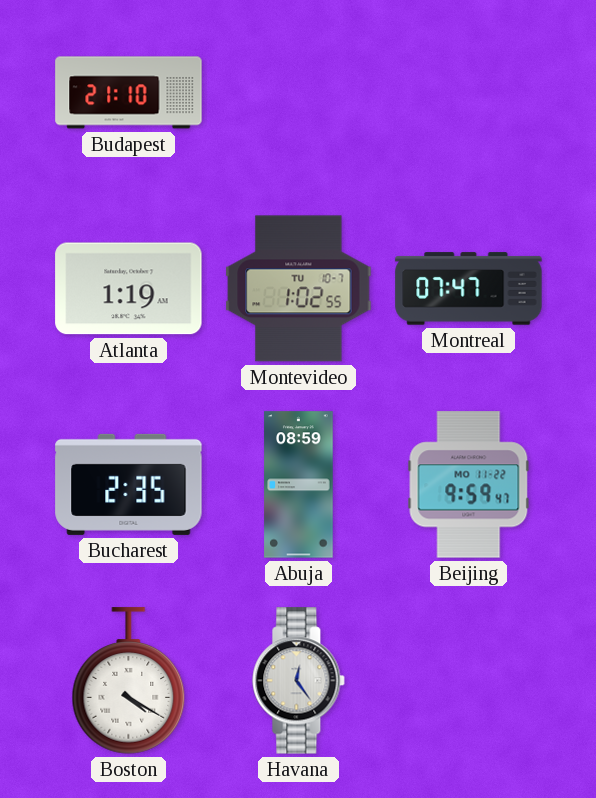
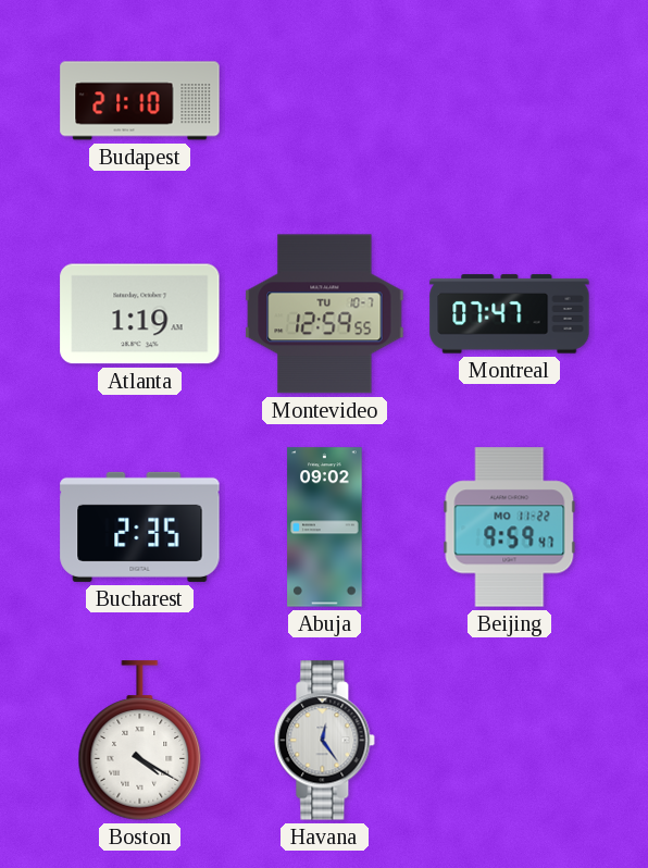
Montevideo: 1:02 -> 12:59
Abuja: 08:59 -> 09:02
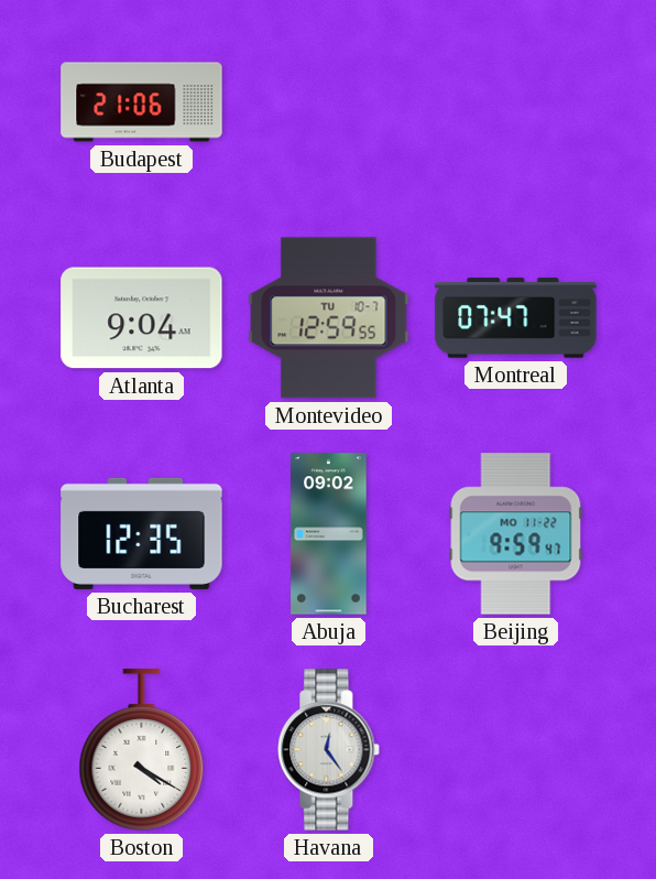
Budapest: 21:10 -> 21:06
Atlanta: 1:19 -> 9:04
Bucharest: 2:35 -> 12:35
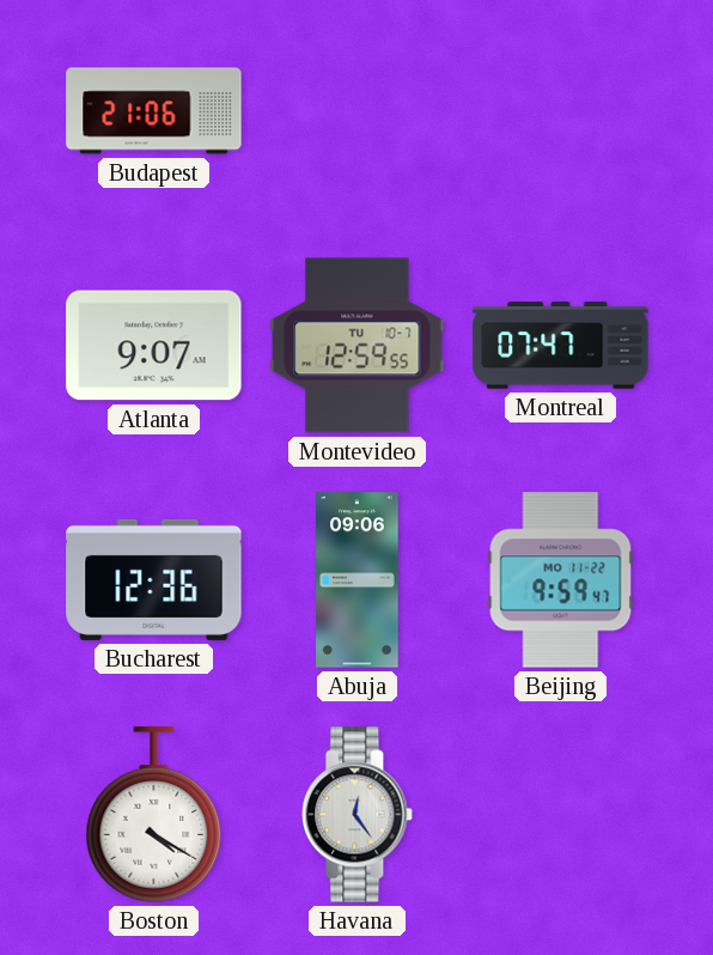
Atlanta: 9:04 -> 9:07
Bucharest: 12:35 -> 12:36
Abuja: 09:02 -> 09:06
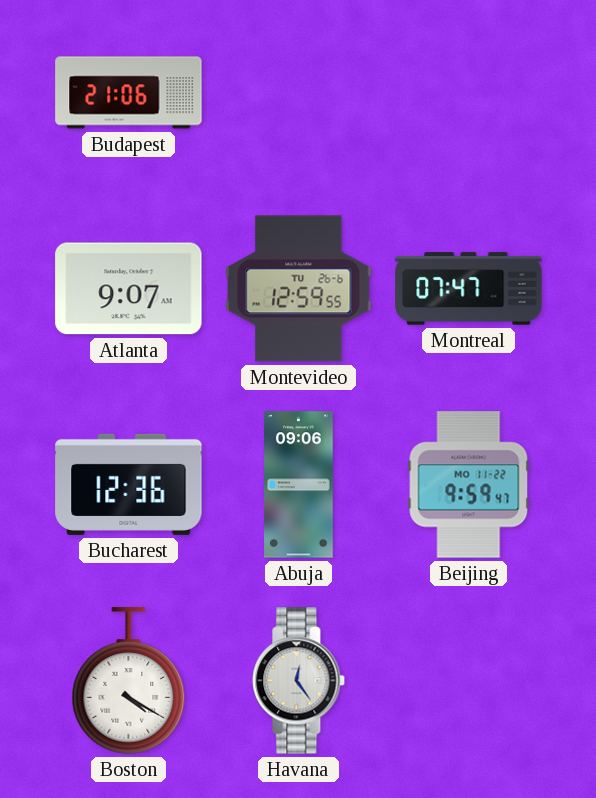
Montevideo date: TU 10-7 -> TU 26-6
